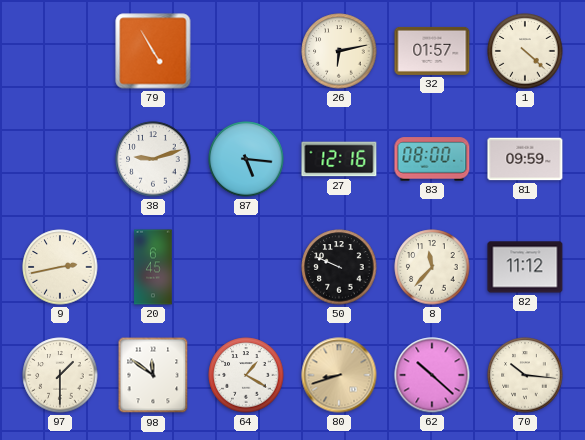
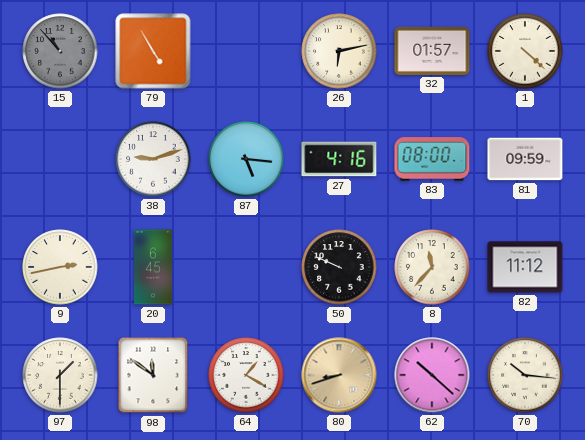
15: none -> 10:53
27: 12:16 -> 4:16
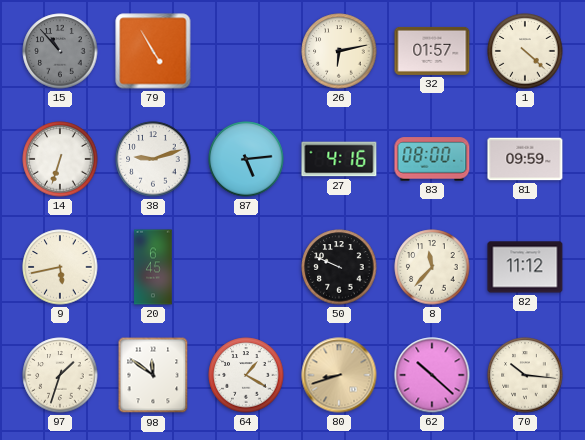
14: none -> 6:33
87: 5:16 -> 5:14
9: 2:43 -> 5:43
97: 1:30 -> 1:33
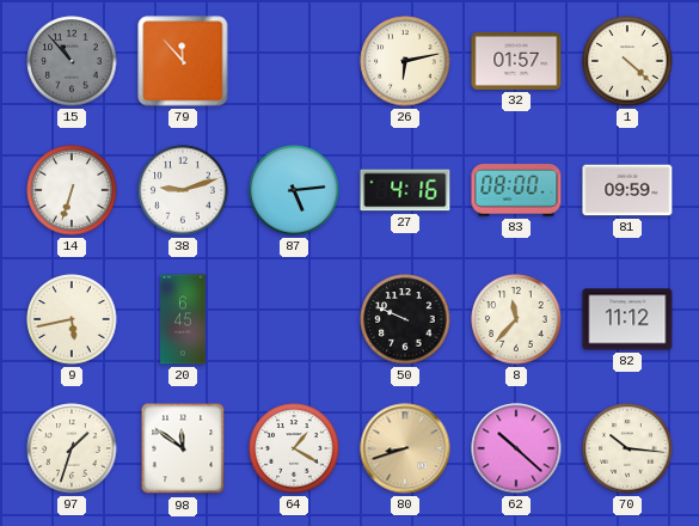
79: 4:55 -> 11:53
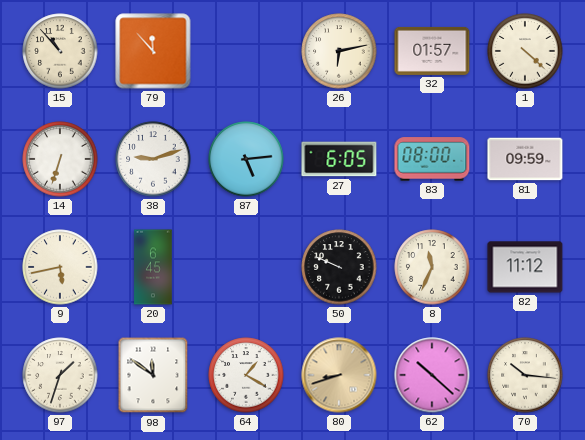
15 dial: grey -> cream
27: 4:16 -> 6:05
8: 11:37 -> 11:34
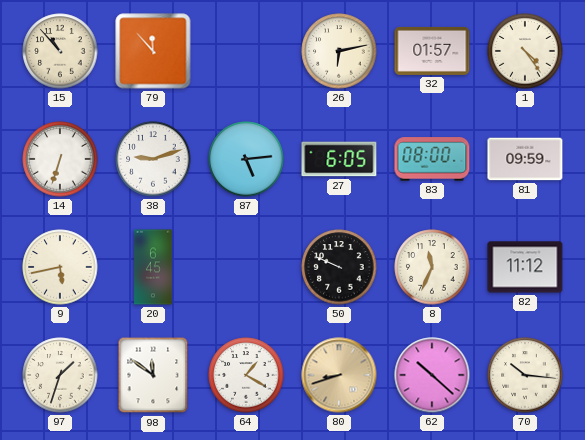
1: 4:22 -> 4:24
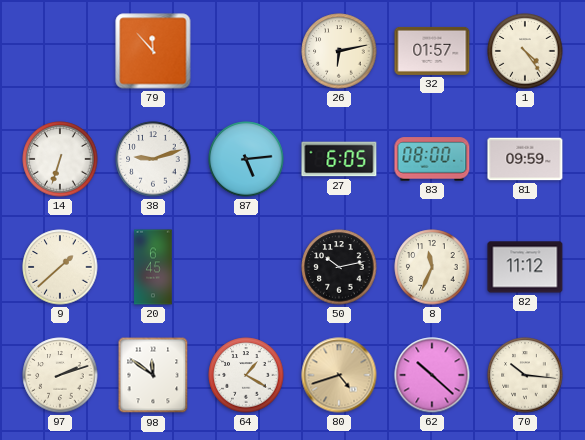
15: 10:53 -> none
9: 5:43 -> 1:38
50: 9:49 -> 10:13
97: 1:33 -> 2:12
80: 8:42 -> 4:42
